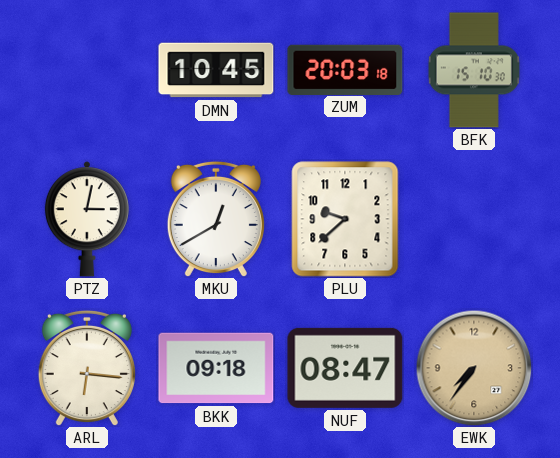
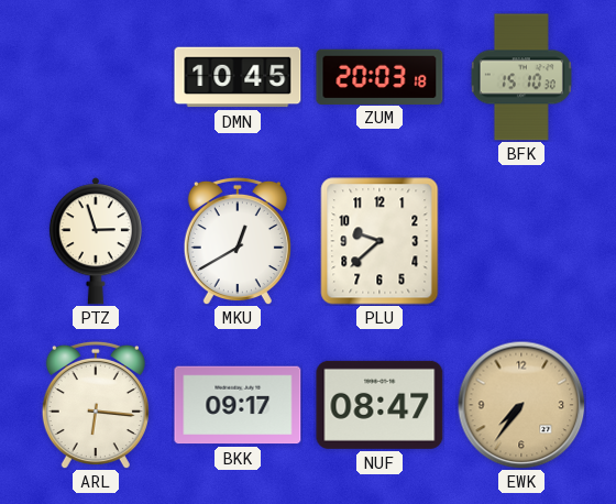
PTZ: 3:02 -> 2:57
BKK: 09:18 -> 09:17
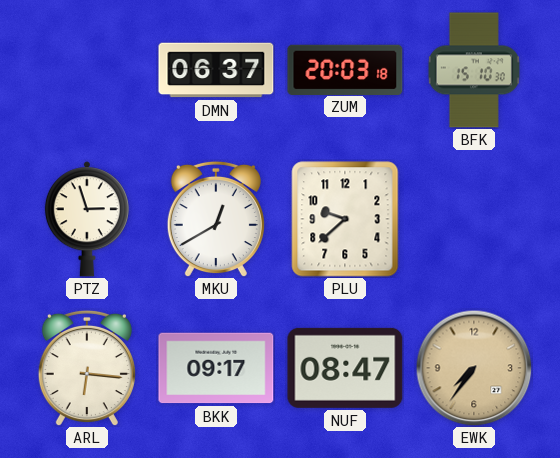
DMN: 10:45 -> 06:37
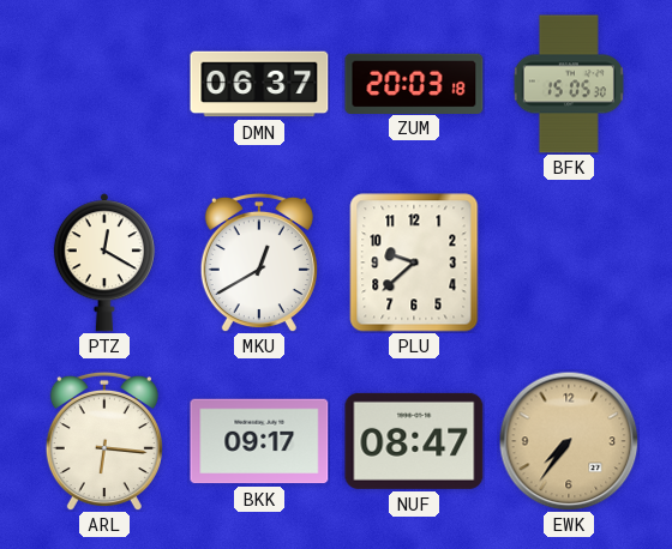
BFK: 15:10 -> 15:05
PTZ: 2:57 -> 12:20
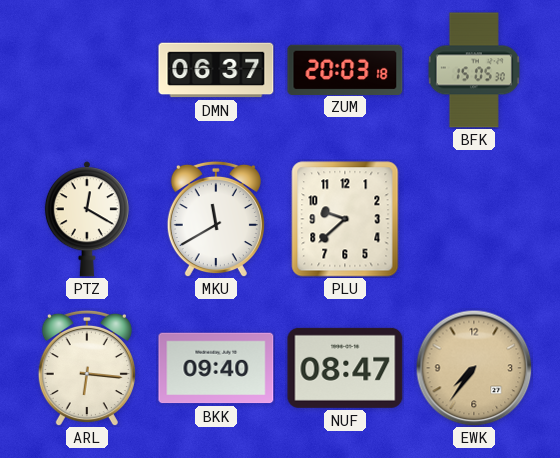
MKU: 12:40 -> 11:40
BKK: 09:17 -> 09:40
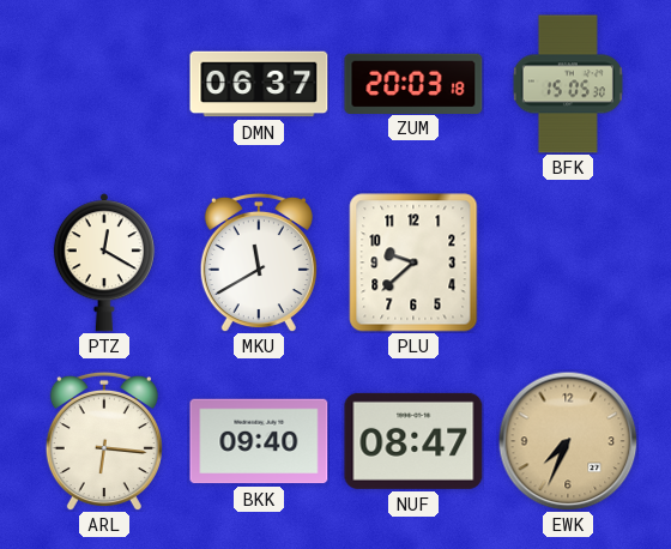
EWK: 7:36 -> 7:34
